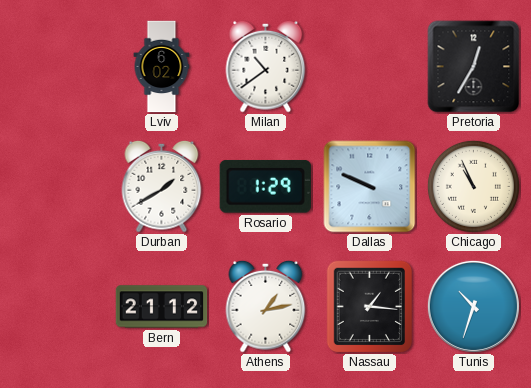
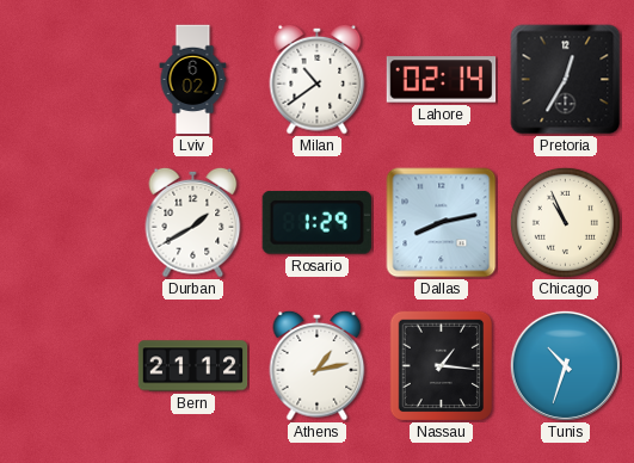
Lahore: none -> 02:14
Dallas: 9:49 -> 8:13
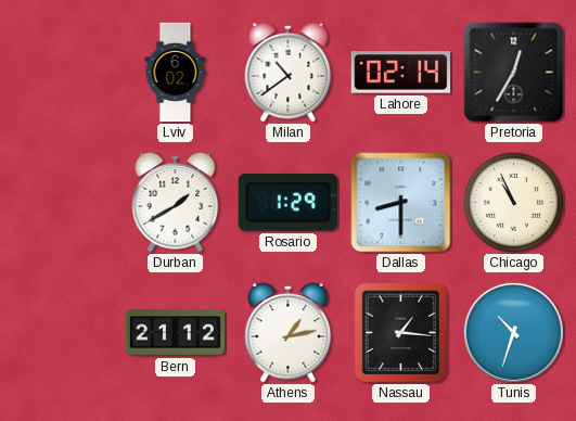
Dallas: 8:13 -> 8:30
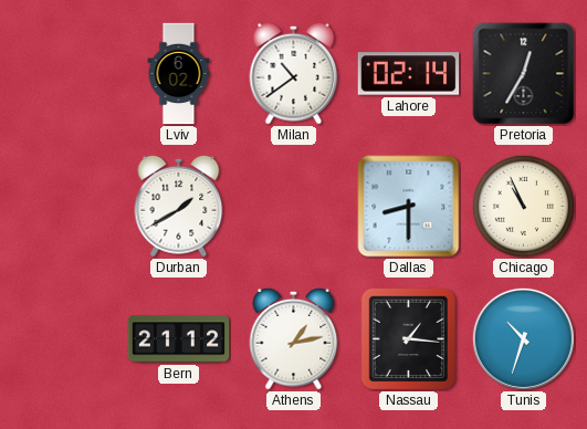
Rosario: 1:29 -> none
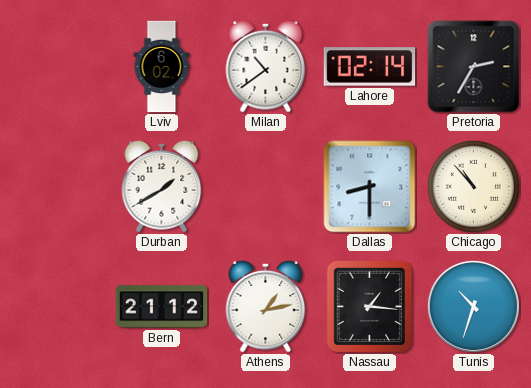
Pretoria: 12:35 -> 2:35
Chicago: 10:56 -> 10:53
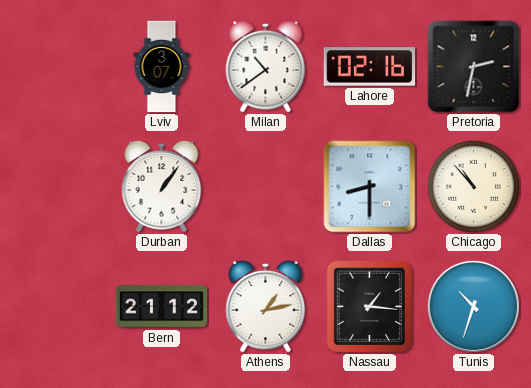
Lviv: 6:02 -> 3:07
Lahore: 02:14 -> 02:16
Pretoria: 2:35 -> 2:32
Durban: 1:40 -> 1:06
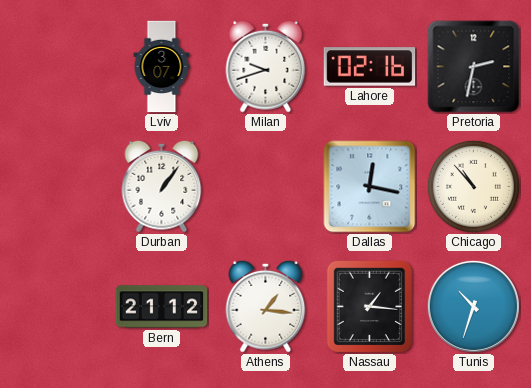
Milan: 10:39 -> 9:42
Dallas: 8:30 -> 12:17
Athens: 1:13 -> 1:16
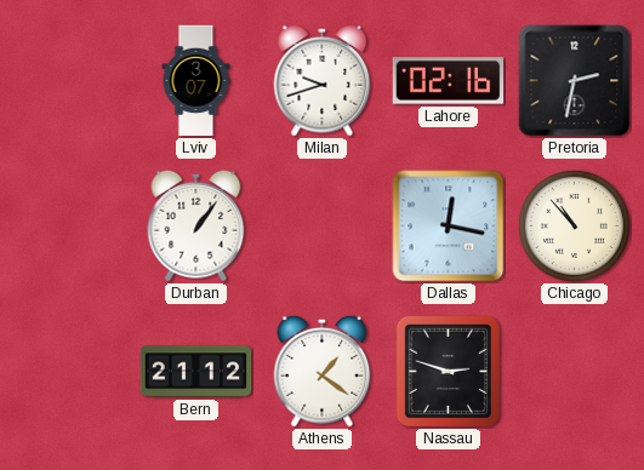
Athens: 1:16 -> 1:21
Nassau: 1:16 -> 2:48
Tunis: 10:33 -> none
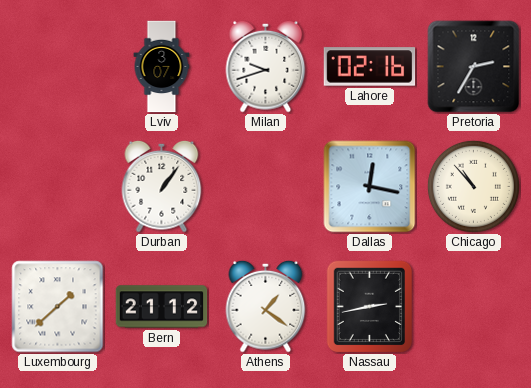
Pretoria: 2:32 -> 2:35
Luxembourg: none -> 1:38
Nassau: 2:48 -> 2:43
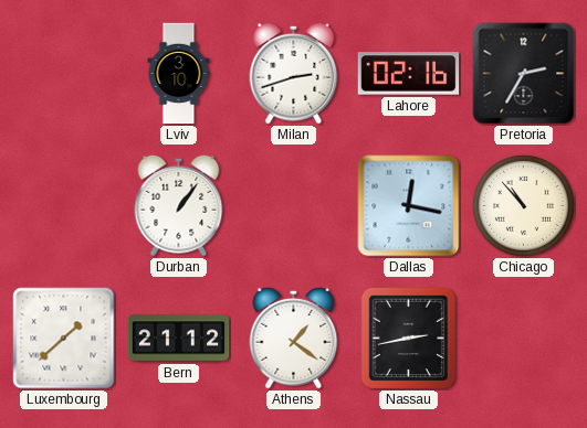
Lviv: 3:07 -> 3:10
Milan: 9:42 -> 2:42
